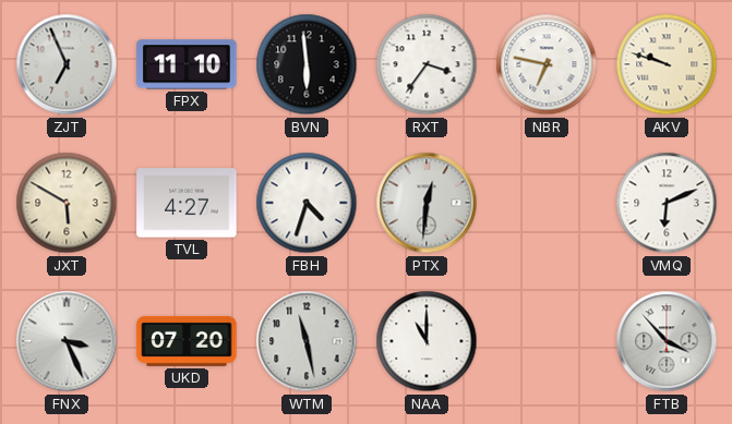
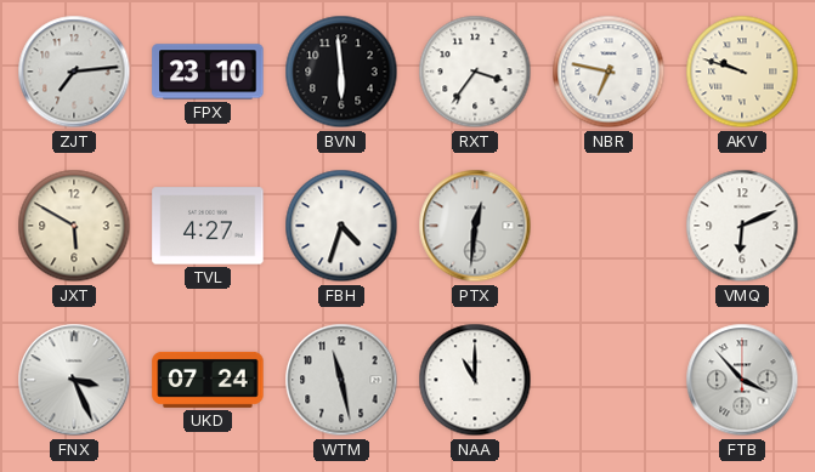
ZJT: 6:56 -> 7:14
FPX: 11:10 -> 23:10
UKD: 07:20 -> 07:24
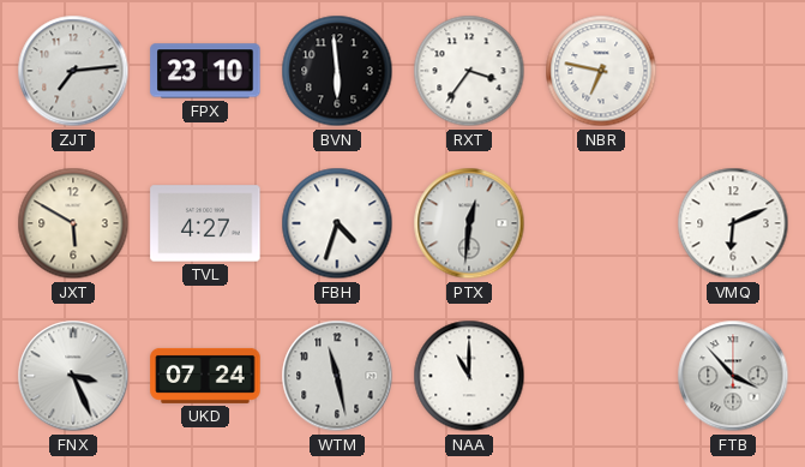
AKV: 9:48 -> none
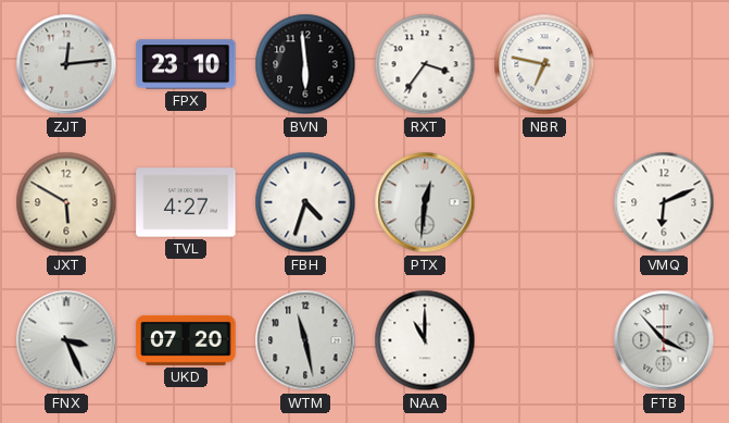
ZJT: 7:14 -> 12:14
UKD: 07:24 -> 07:20
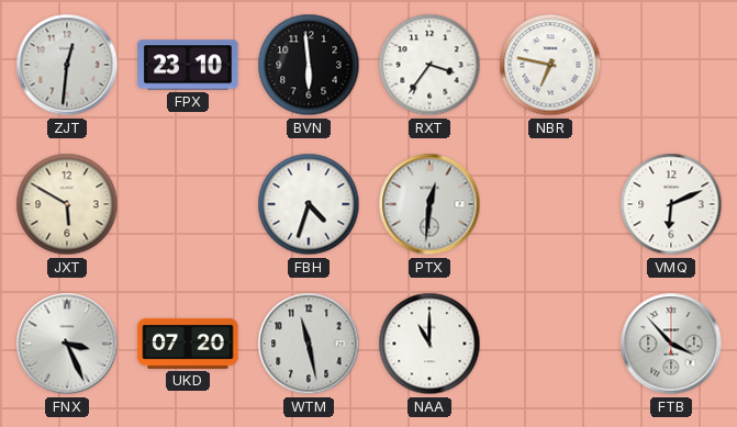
ZJT: 12:14 -> 12:31
TVL: 4:27 -> none
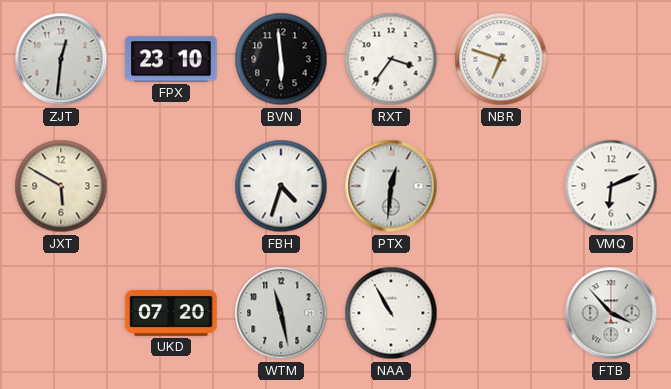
NBR: 6:47 -> 6:48
FNX: 3:26 -> none
NAA: 11:00 -> 10:55
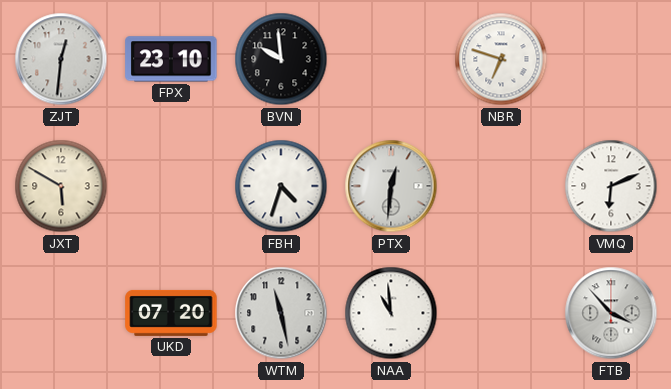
BVN: 5:59 -> 9:59
RXT: 3:36 -> none
NAA: 10:55 -> 10:59
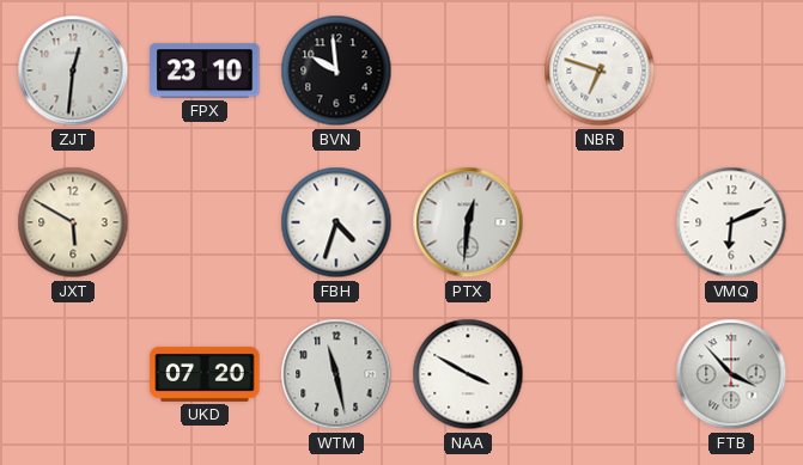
NAA: 10:59 -> 3:50
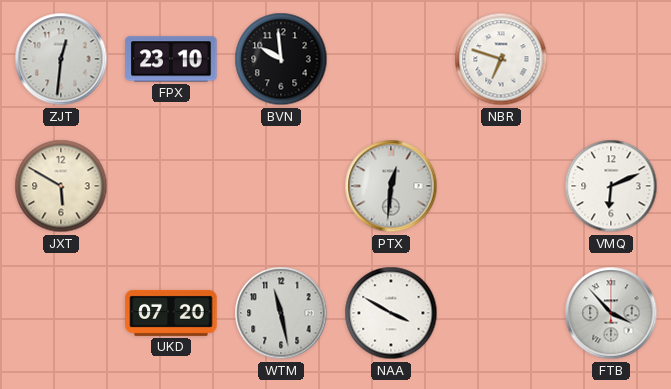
FBH: 4:33 -> none
